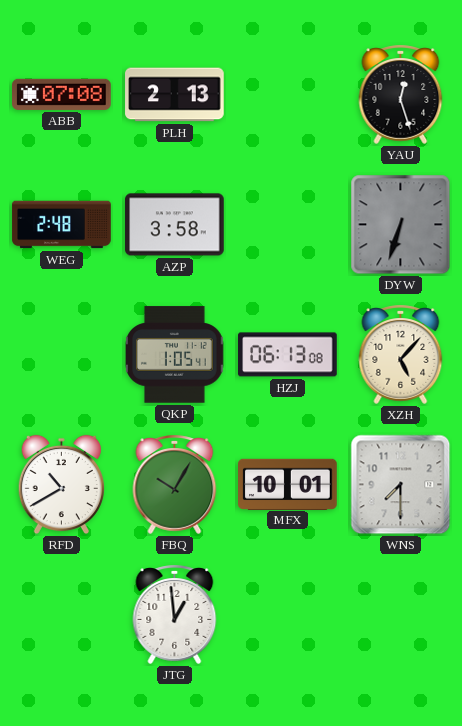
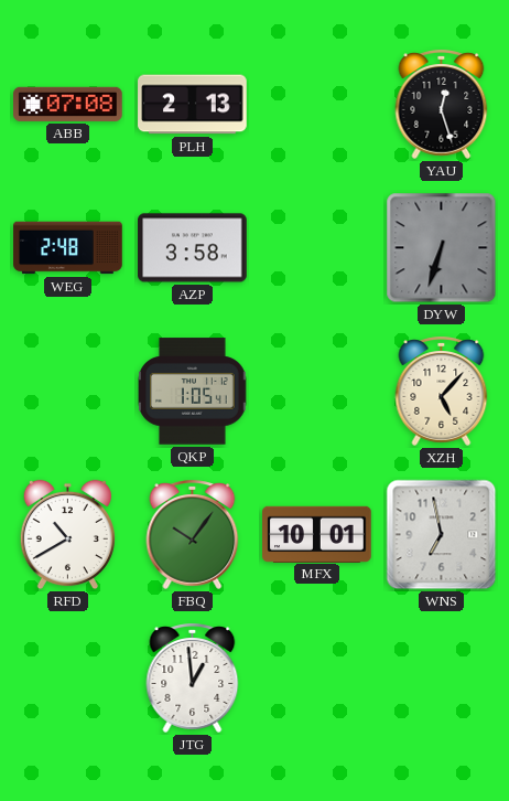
HZJ: 06:13 -> none
FBQ: 10:05 -> 10:06
WNS: 7:30 -> 6:58
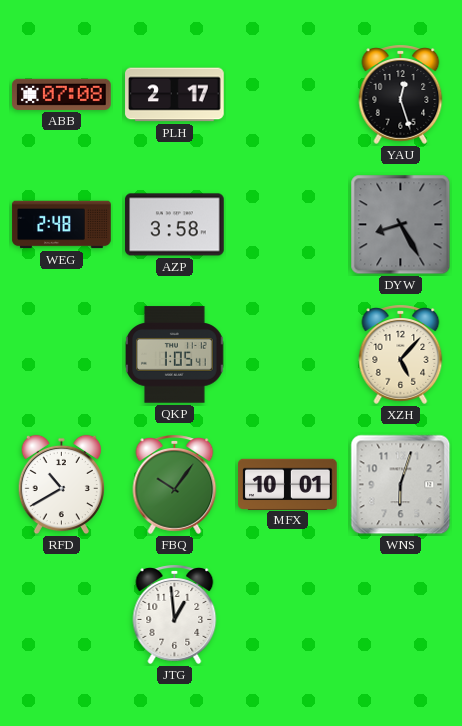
PLH: 2:13 -> 2:17
DYW: 6:33 -> 8:25
WNS: 6:58 -> 6:03
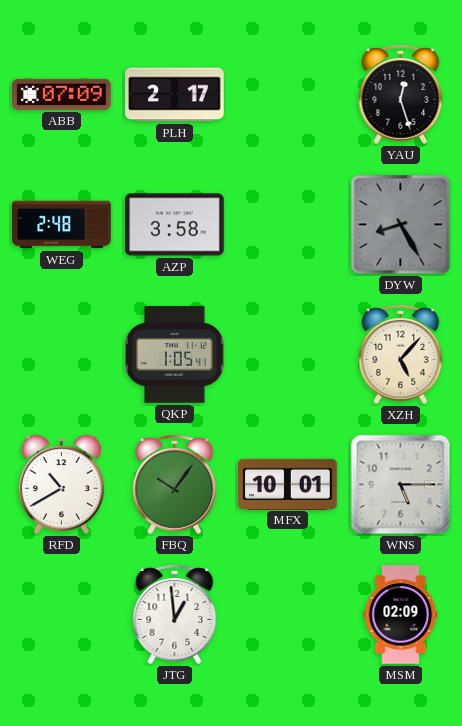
ABB: 07:08 -> 07:09
WNS: 6:03 -> 5:15
MSM: none -> 02:09
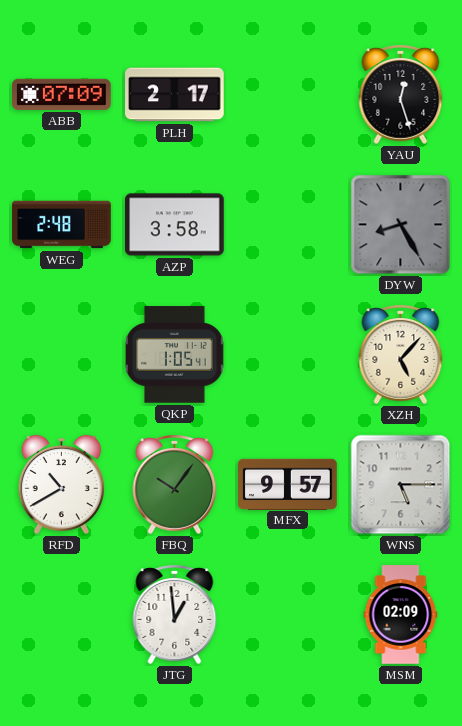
MFX: 10:01 -> 9:57
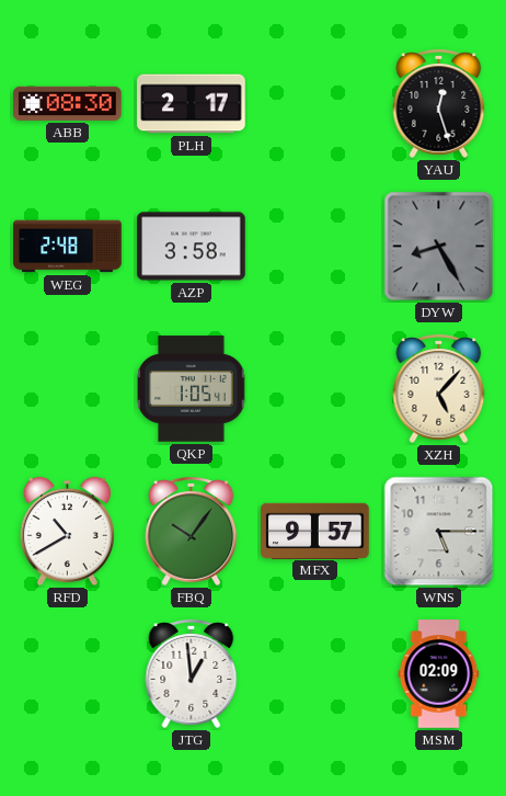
ABB: 07:09 -> 08:30
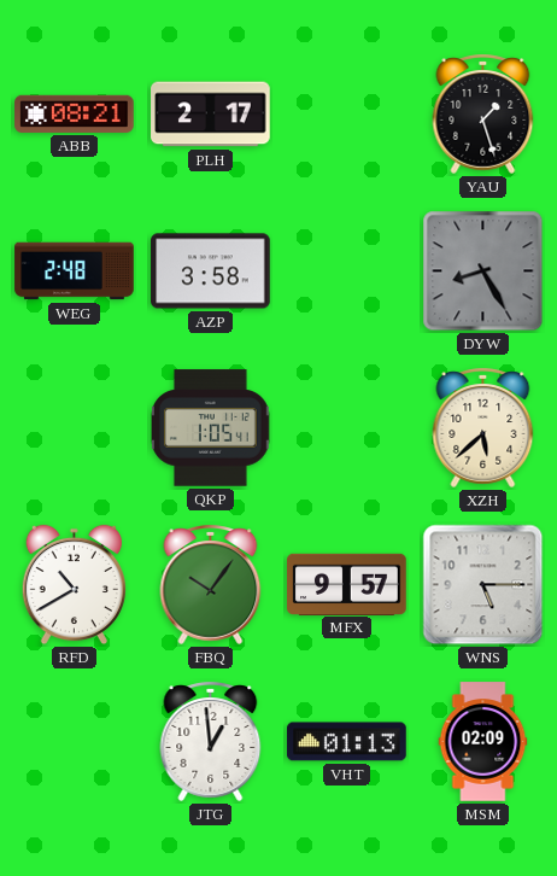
ABB: 08:30 -> 08:21
YAU: 12:27 -> 1:27
XZH: 5:07 -> 5:38
VHT: none -> 01:13
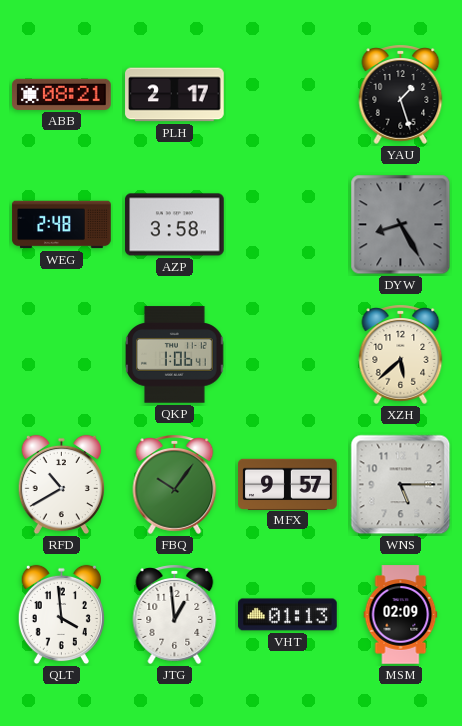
QKP: 1:05 -> 1:06
QLT: none -> 3:59
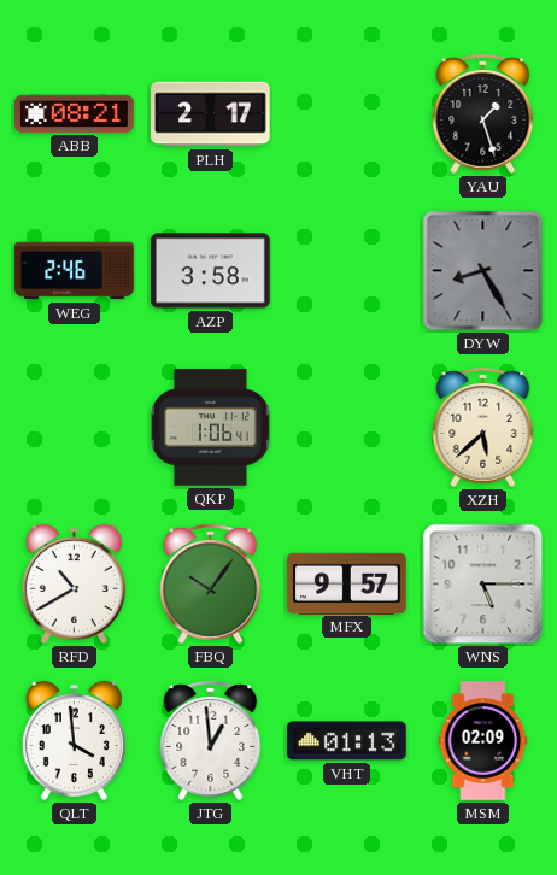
WEG: 2:48 -> 2:46
